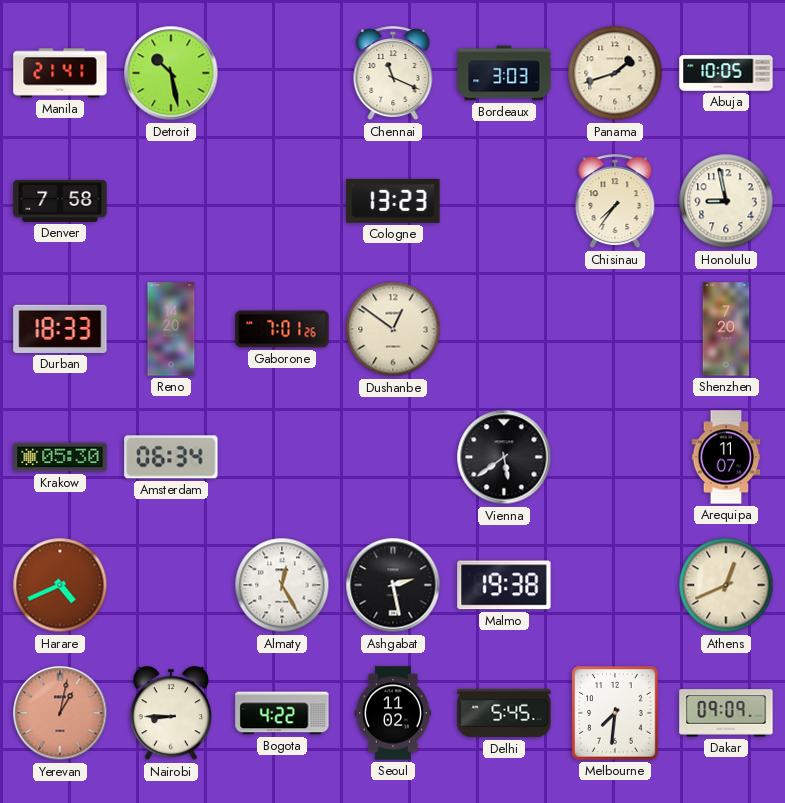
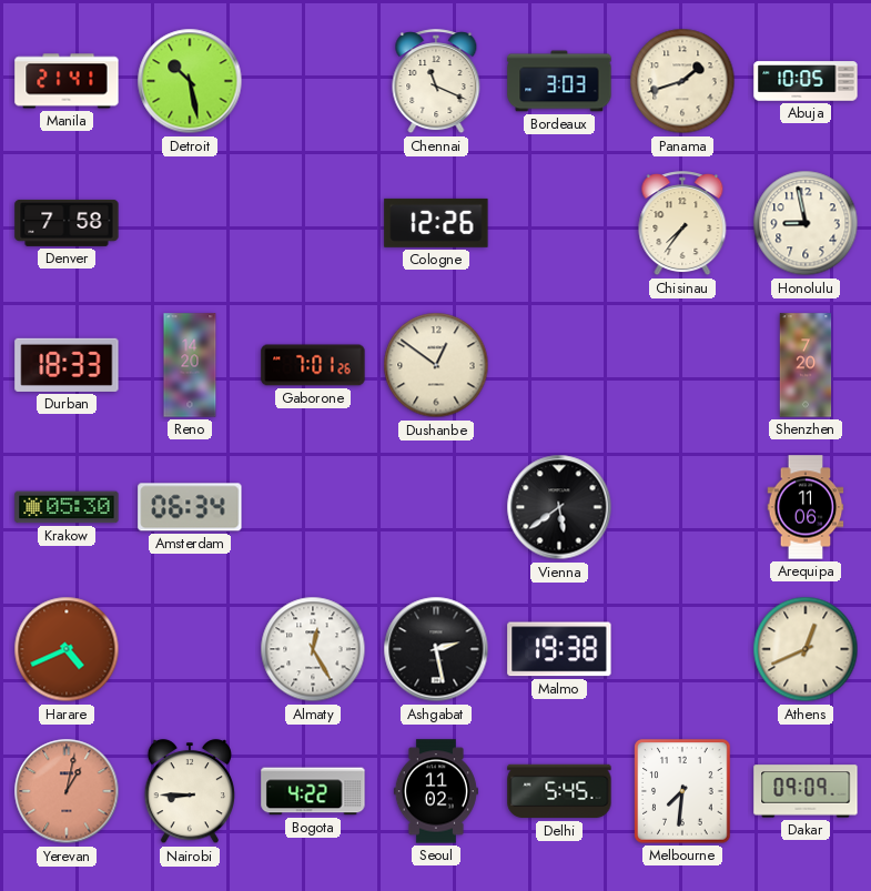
Cologne: 13:23 -> 12:26
Arequipa: 11:07 -> 11:06
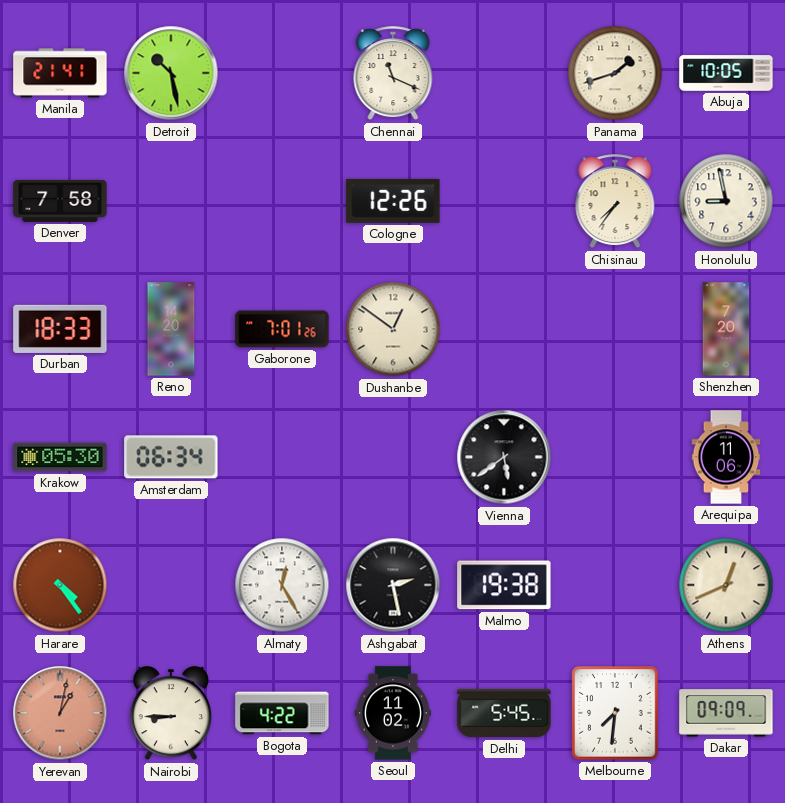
Bordeaux: 3:03 -> none
Harare: 4:41 -> 4:24
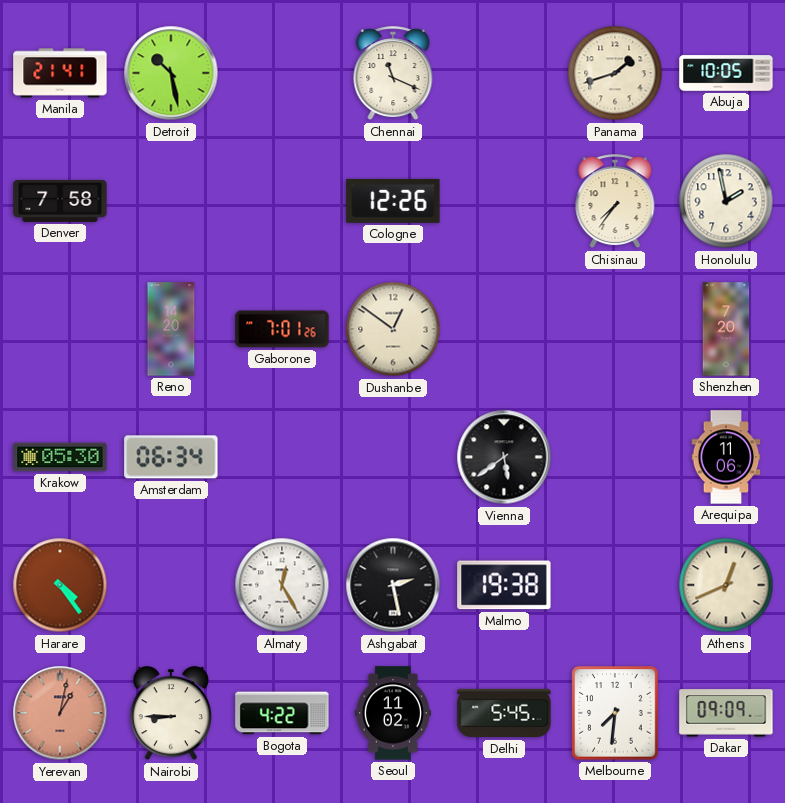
Honolulu: 8:58 -> 1:58
Durban: 18:33 -> none
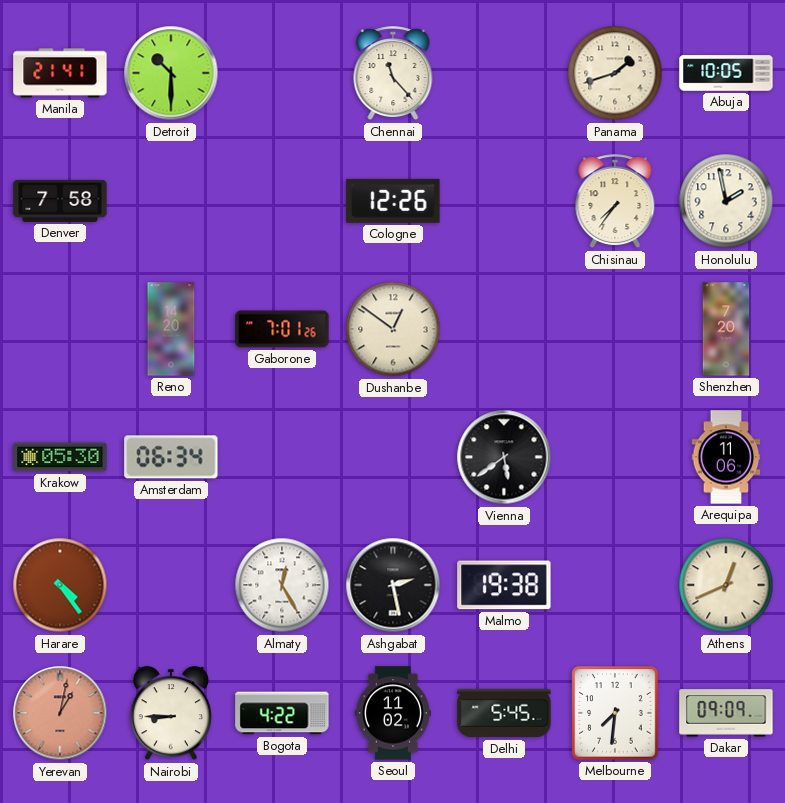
Detroit: 10:28 -> 10:30
Chennai: 11:19 -> 11:23
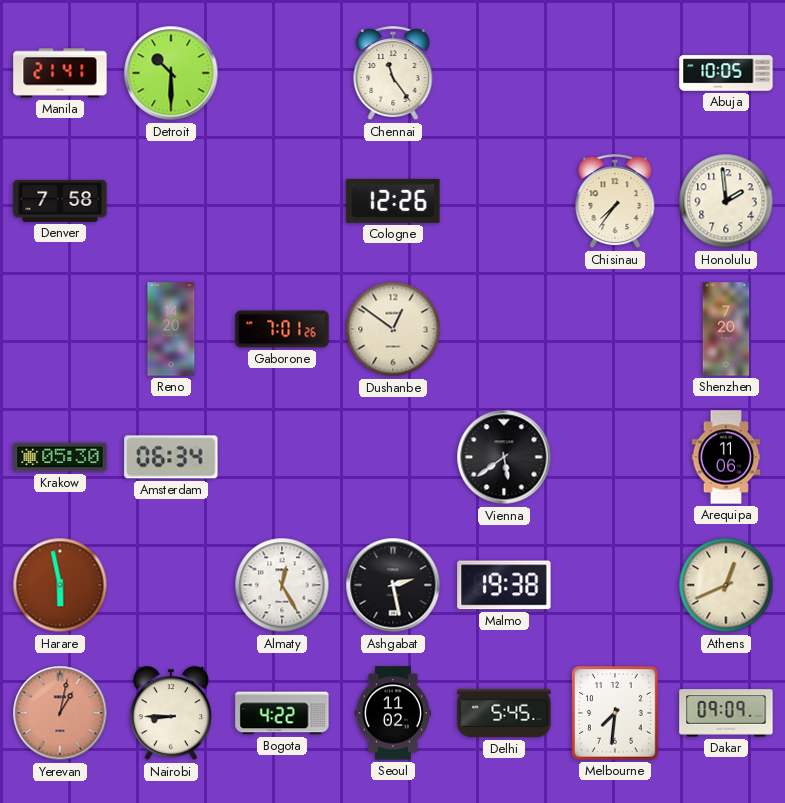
Chennai: 11:23 -> 11:24
Panama: 1:42 -> none
Honolulu: 1:58 -> 1:59
Harare: 4:24 -> 5:58
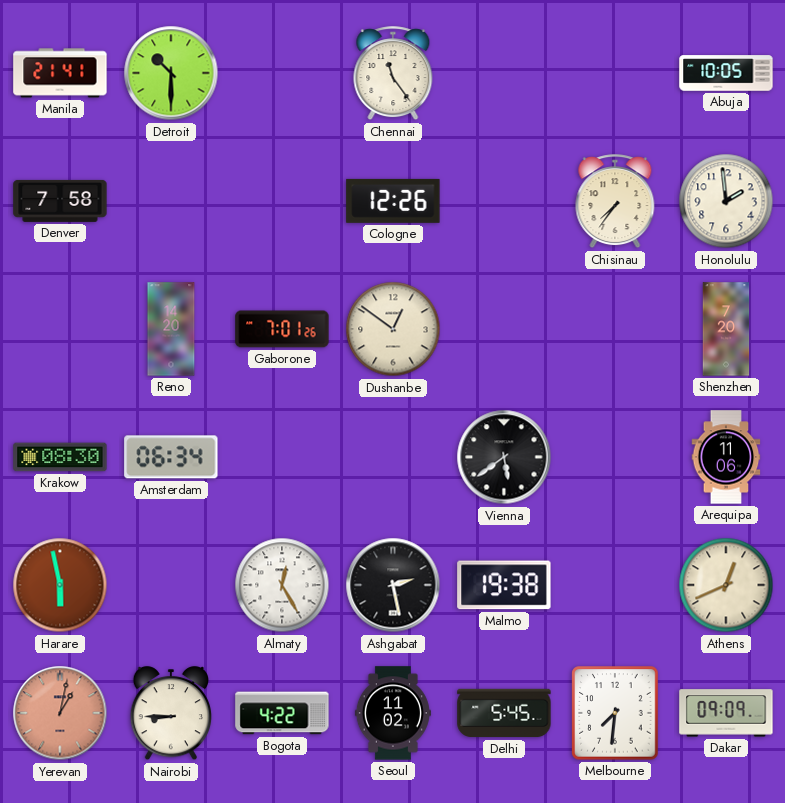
Krakow: 05:30 -> 08:30
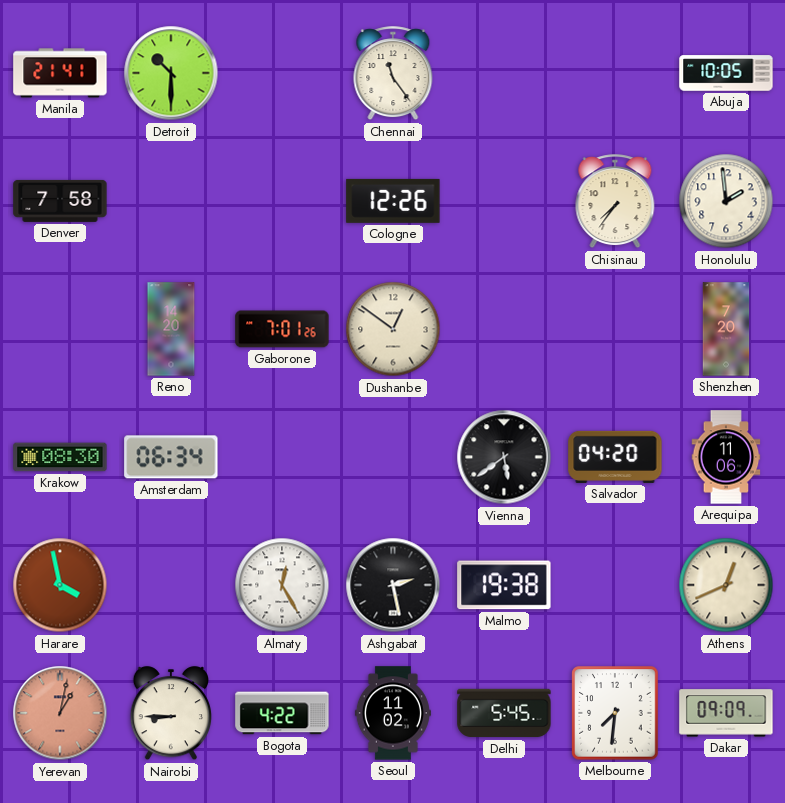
Salvador: none -> 04:20
Harare: 5:58 -> 3:58
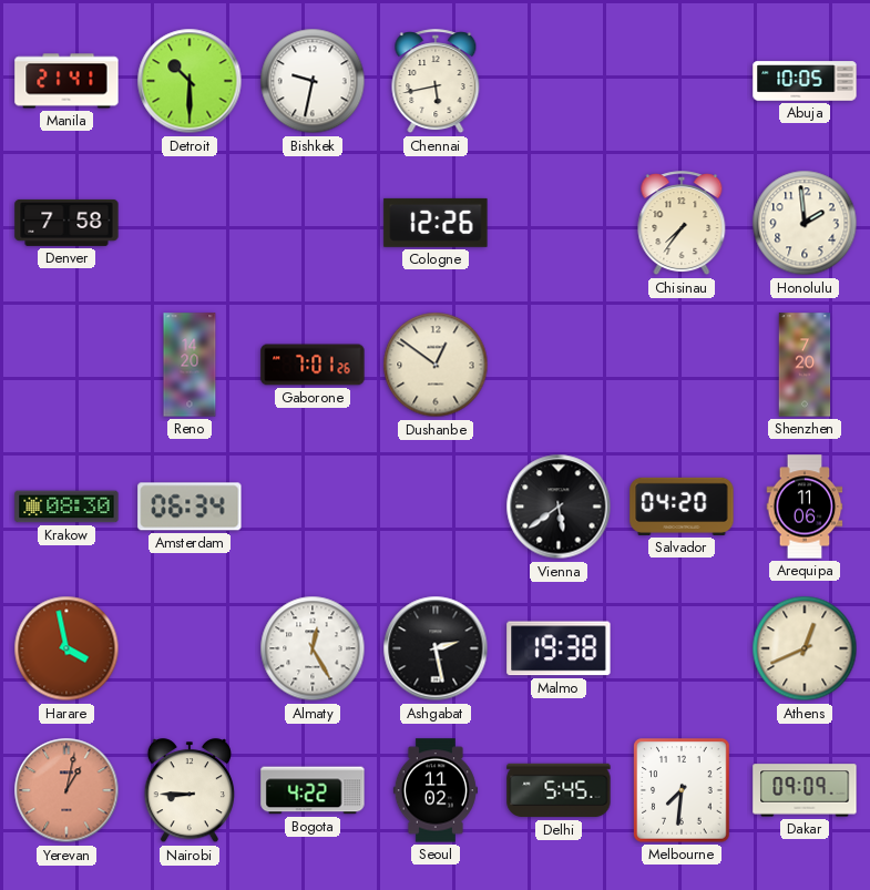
Bishkek: none -> 9:32
Chennai: 11:24 -> 5:43
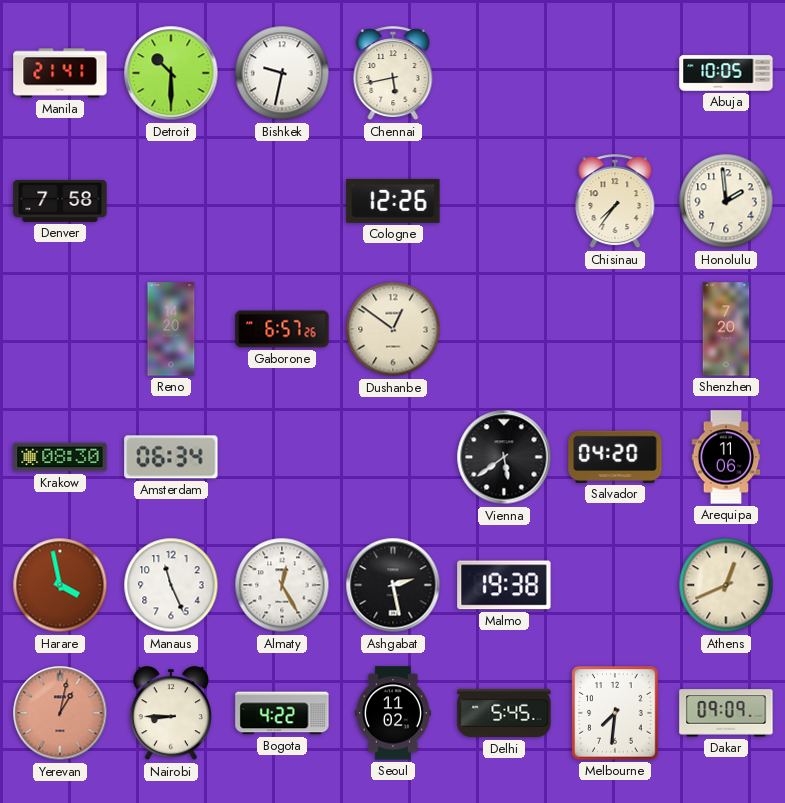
Gaborone: 7:01 -> 6:57
Manaus: none -> 11:26
